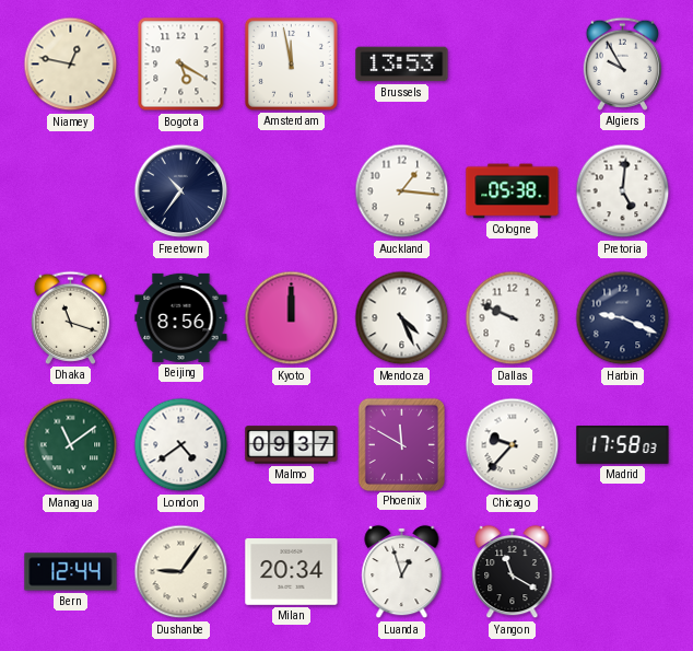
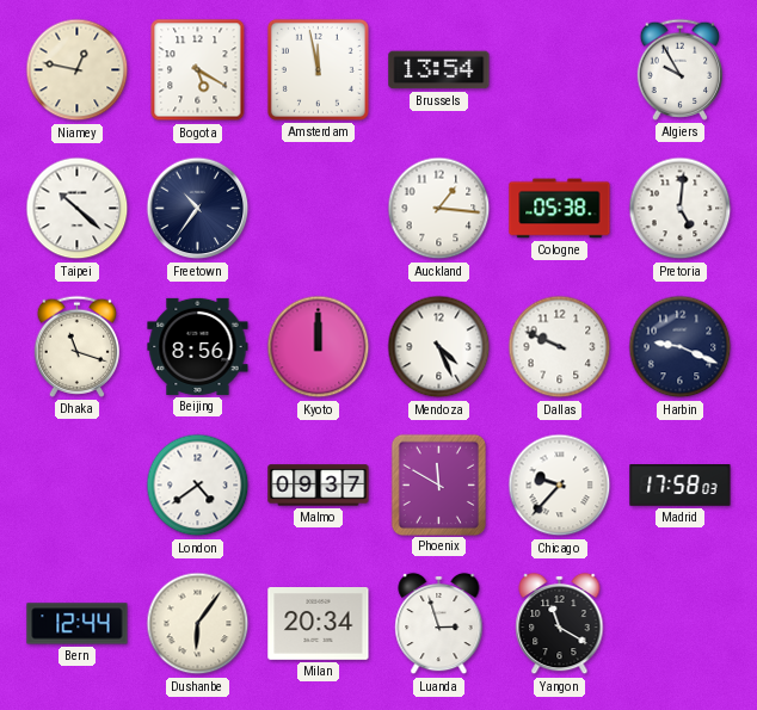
Brussels: 13:53 -> 13:54
Taipei: none -> 10:22
Managua: 11:09 -> none
Dushanbe: 9:06 -> 6:06
Luanda: 12:57 -> 2:57
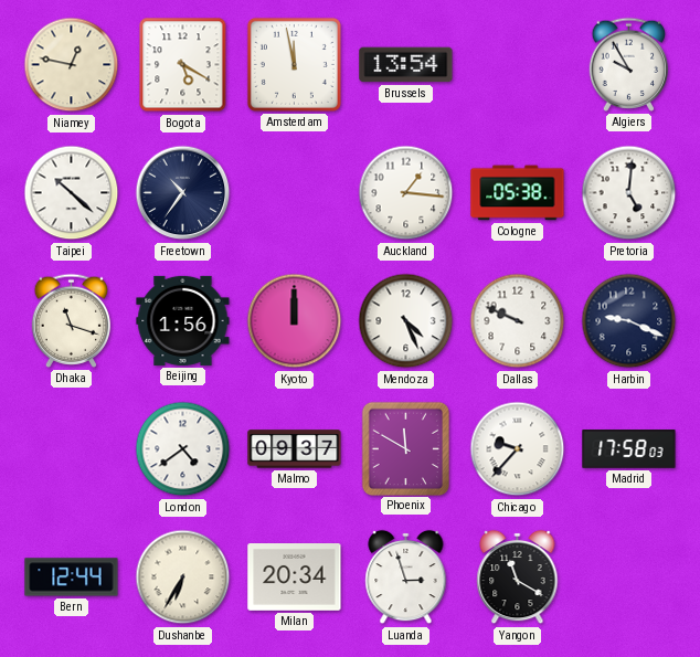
Beijing: 8:56 -> 1:56
Dushanbe: 6:06 -> 6:35
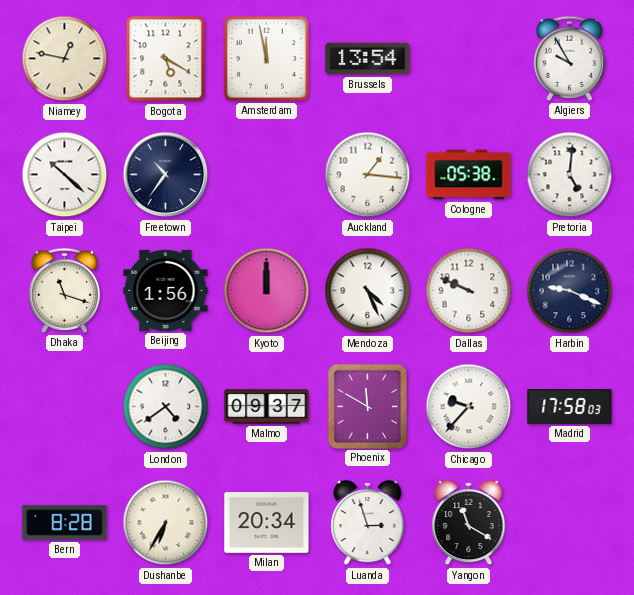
Bern: 12:44 -> 8:28
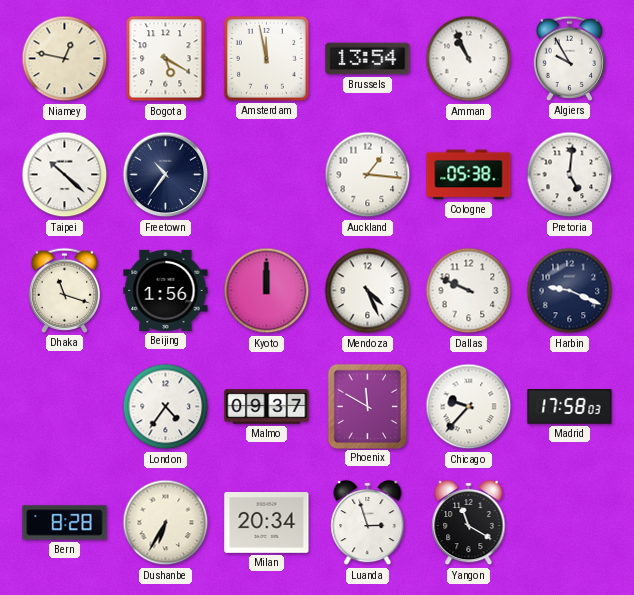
Amman: none -> 10:56
London: 4:39 -> 4:36
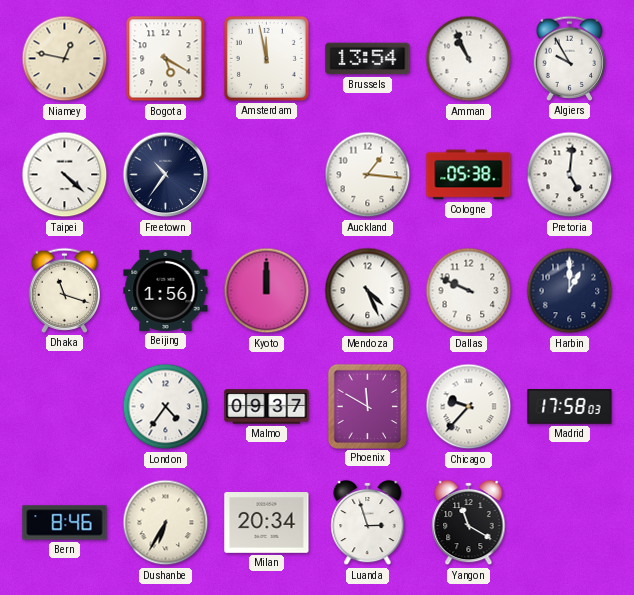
Taipei: 10:22 -> 4:22
Harbin: 9:19 -> 1:00
Bern: 8:28 -> 8:46
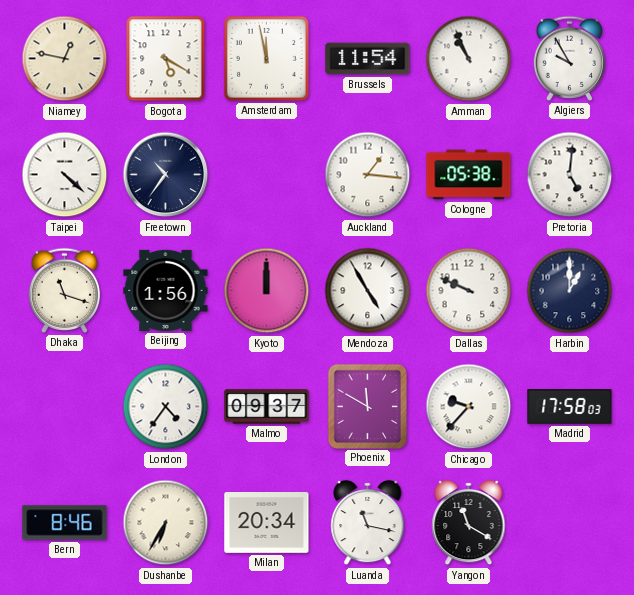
Brussels: 13:54 -> 11:54
Mendoza: 4:26 -> 4:55
Luanda: 2:57 -> 11:17
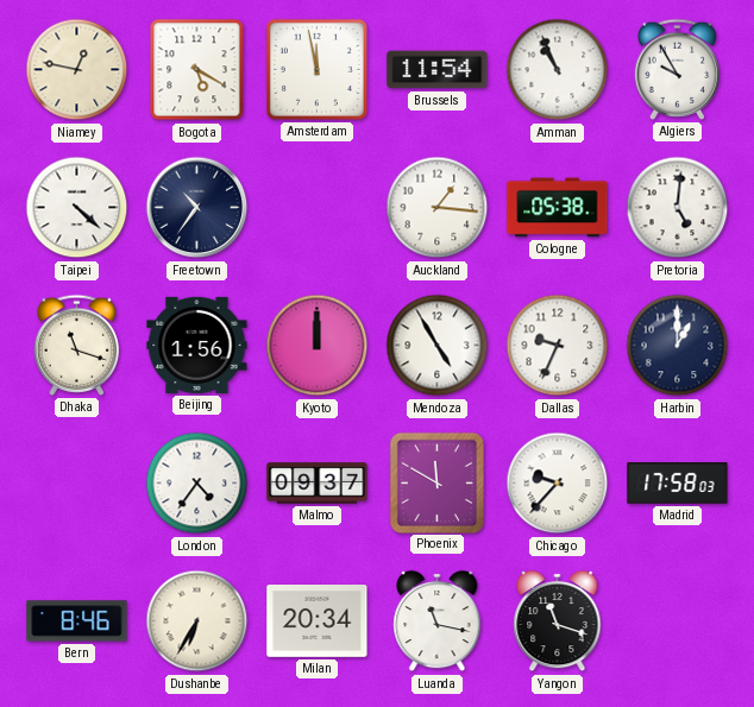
Dallas: 9:49 -> 9:34
Yangon: 11:20 -> 11:18
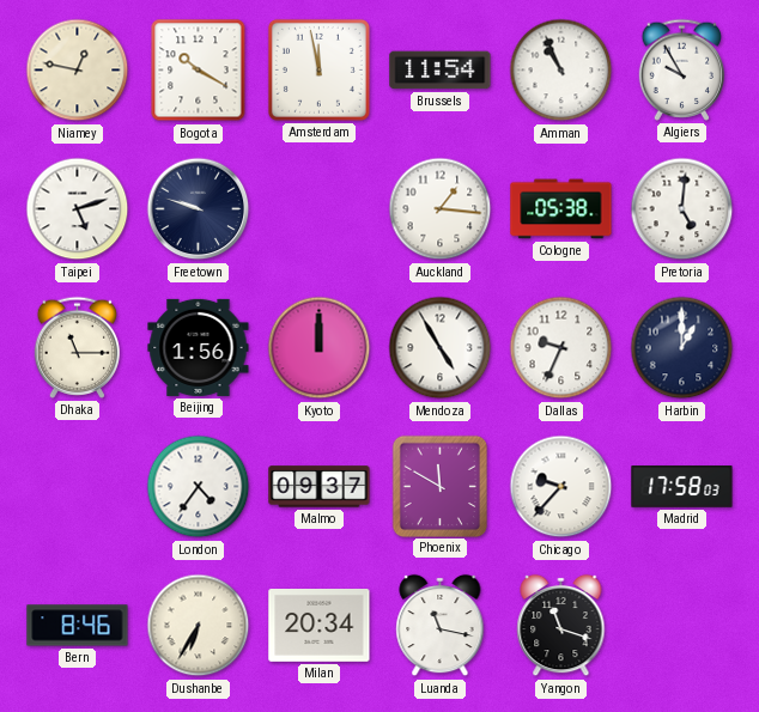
Bogota: 5:20 -> 10:20
Taipei: 4:22 -> 5:12
Freetown: 10:36 -> 9:48
Dhaka: 11:18 -> 11:15
